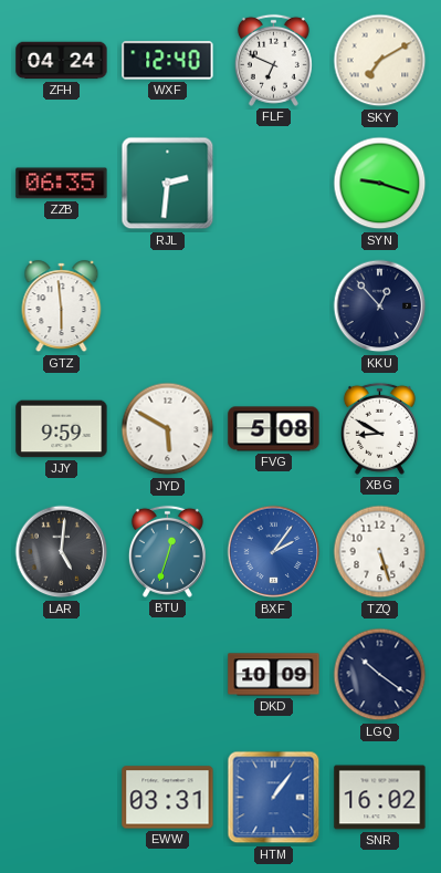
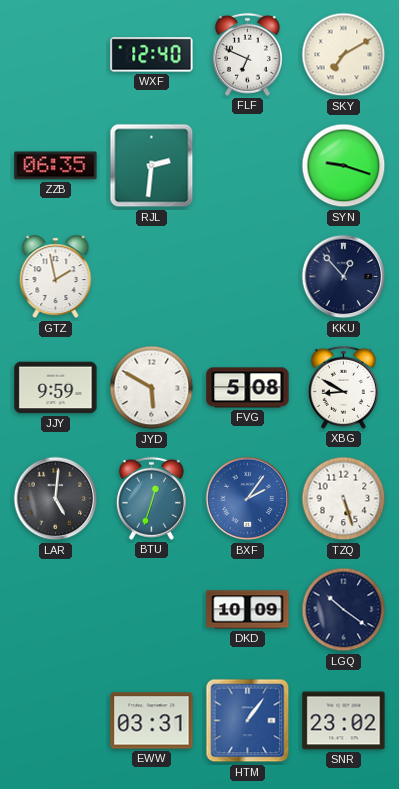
ZFH: 04:24 -> none
GTZ: 5:59 -> 1:58
SNR: 16:02 -> 23:02
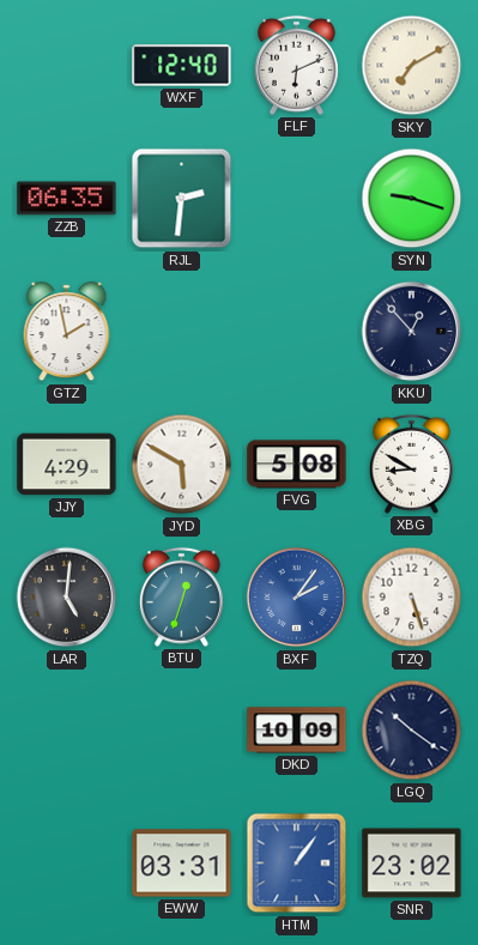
FLF: 6:49 -> 6:11
JJY: 9:59 -> 4:29
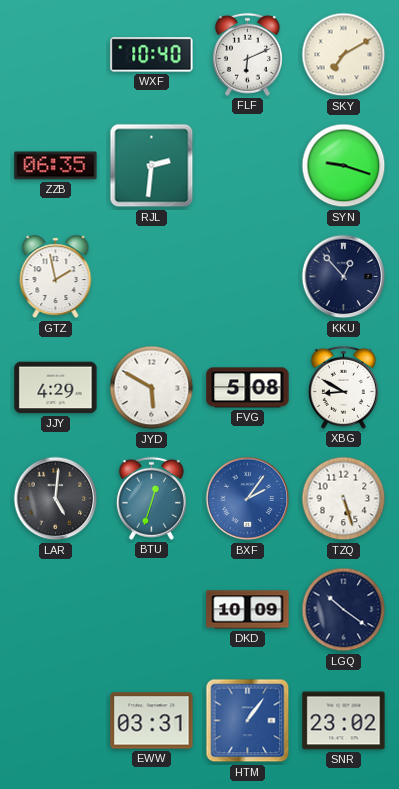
WXF: 12:40 -> 10:40
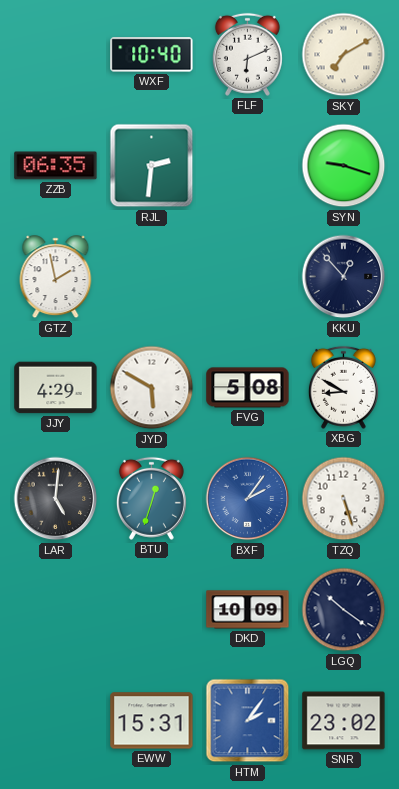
EWW: 03:31 -> 15:31
HTM: 1:06 -> 2:06
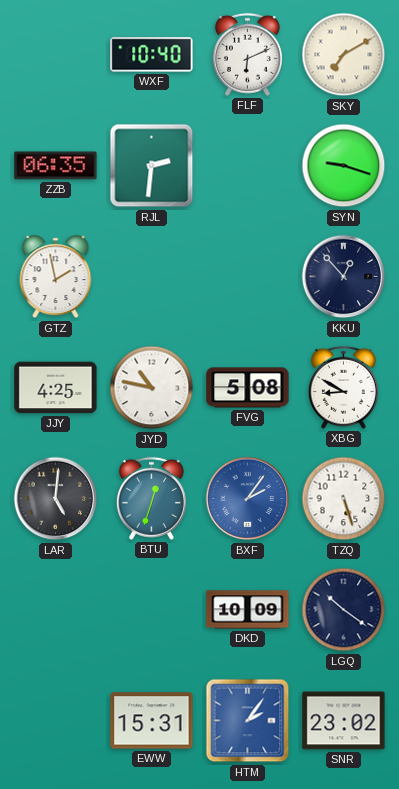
JJY: 4:29 -> 4:25
JYD: 5:50 -> 10:47
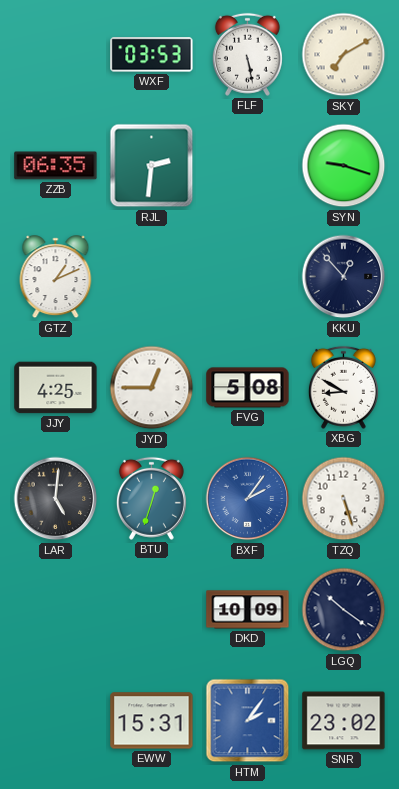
WXF: 10:40 -> 03:53
FLF: 6:11 -> 5:28
GTZ: 1:58 -> 1:11
JYD: 10:47 -> 12:45
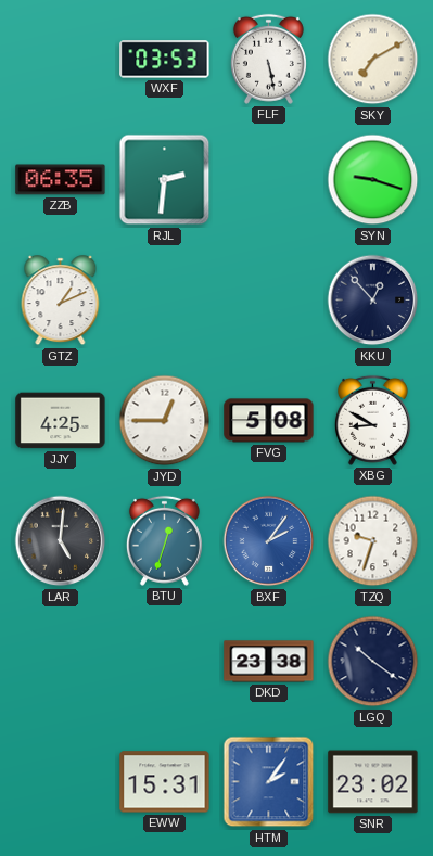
TZQ: 5:27 -> 9:33
DKD: 10:09 -> 23:38
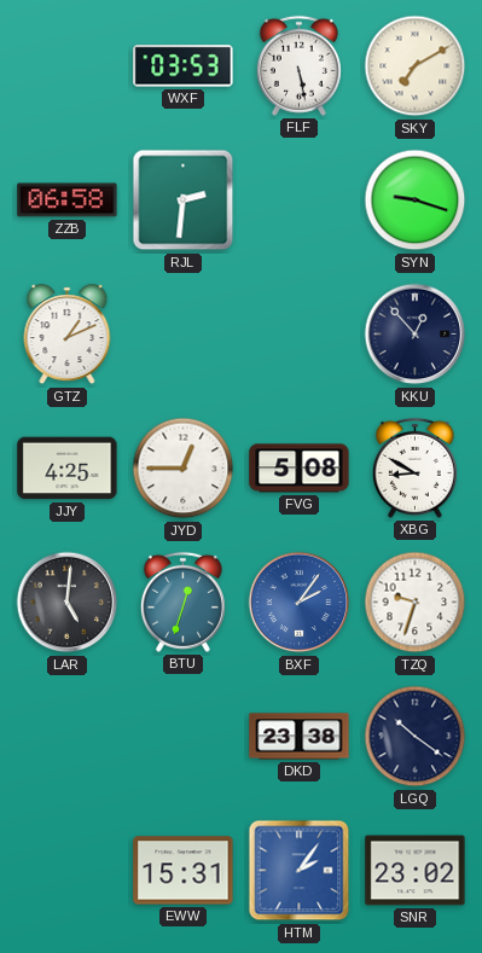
ZZB: 06:35 -> 06:58
